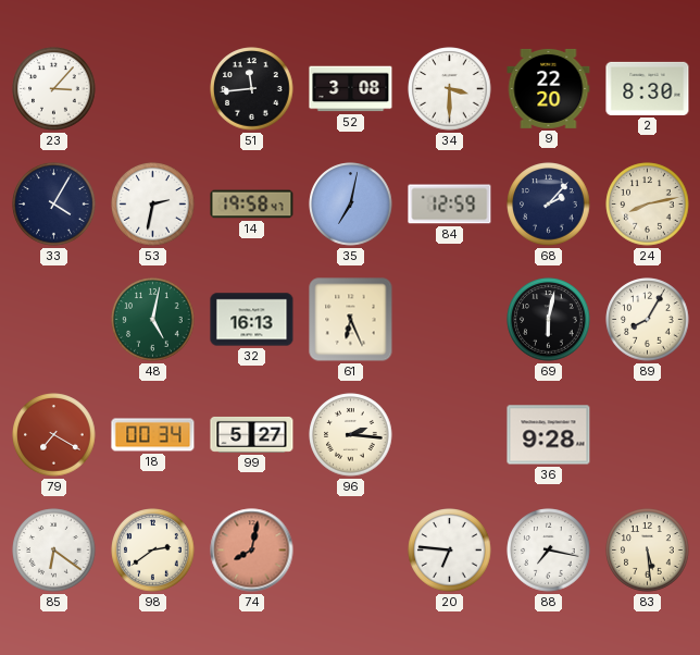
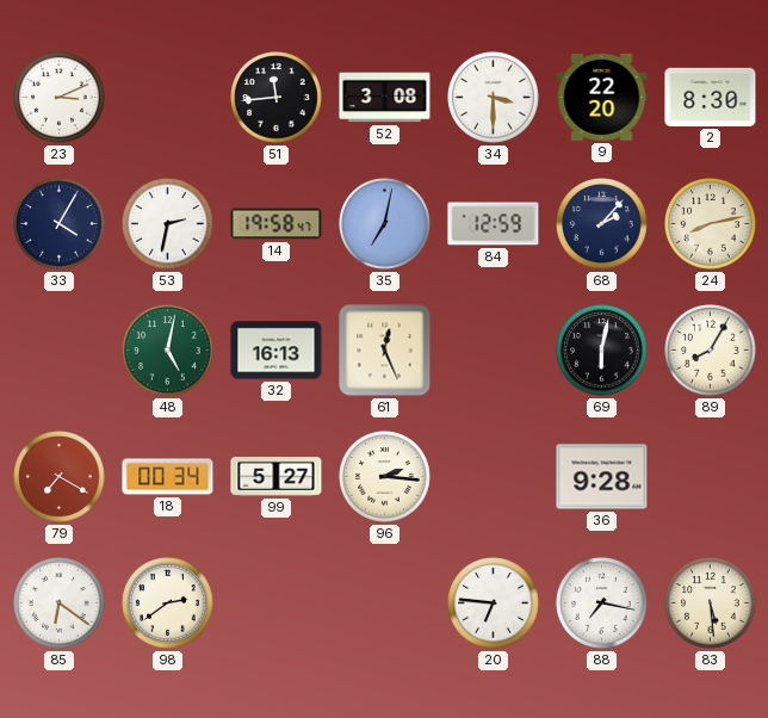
23: 3:07 -> 3:11
61: 6:26 -> 12:26
74: 8:02 -> none
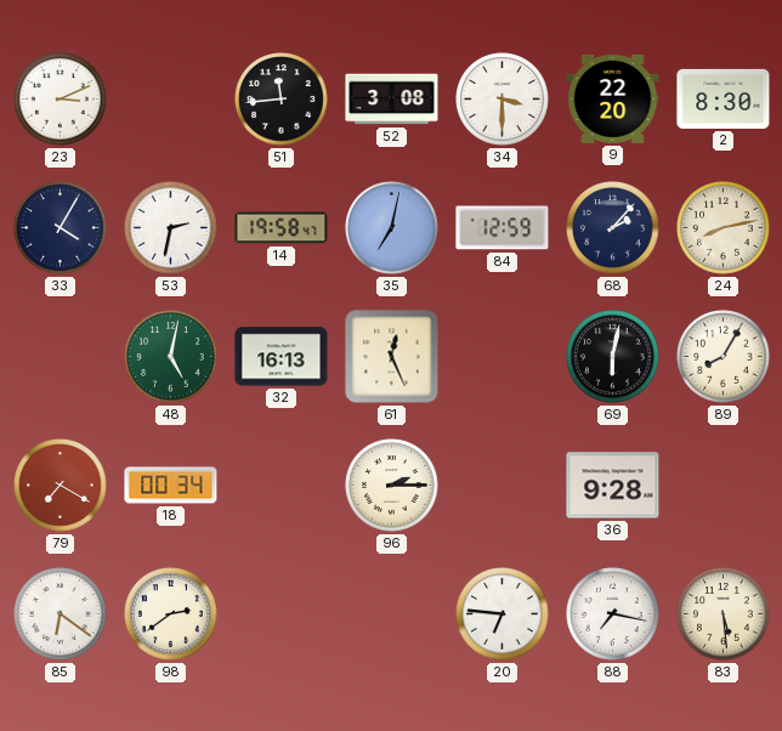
99: 5:27 -> none
96: 2:16 -> 2:15
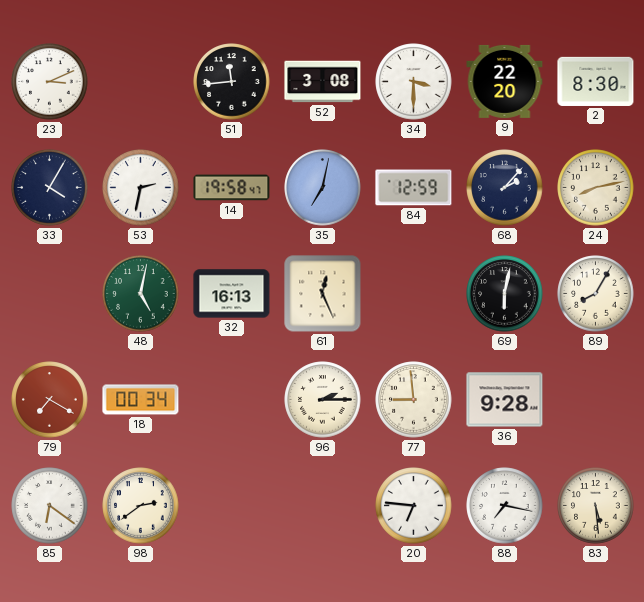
77: none -> 8:59
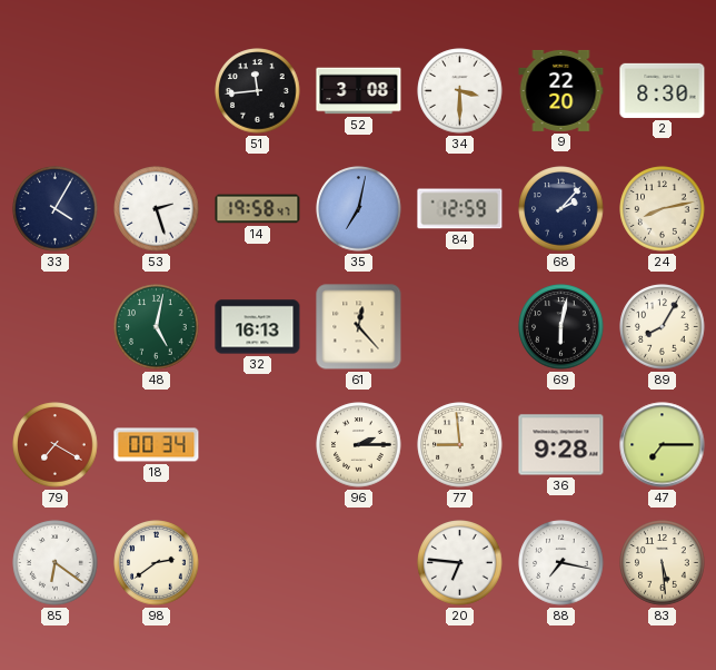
23: 3:11 -> none
53: 2:32 -> 2:27
61: 12:26 -> 12:23
47: none -> 7:15
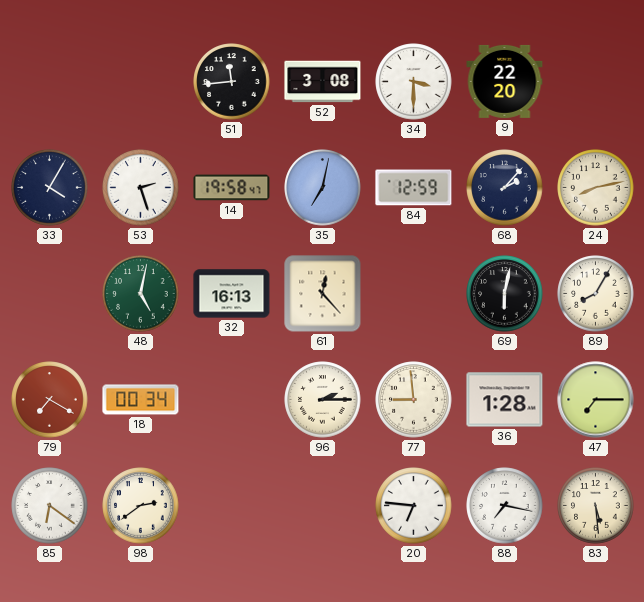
2: 8:30 -> none
36: 9:28 -> 1:28
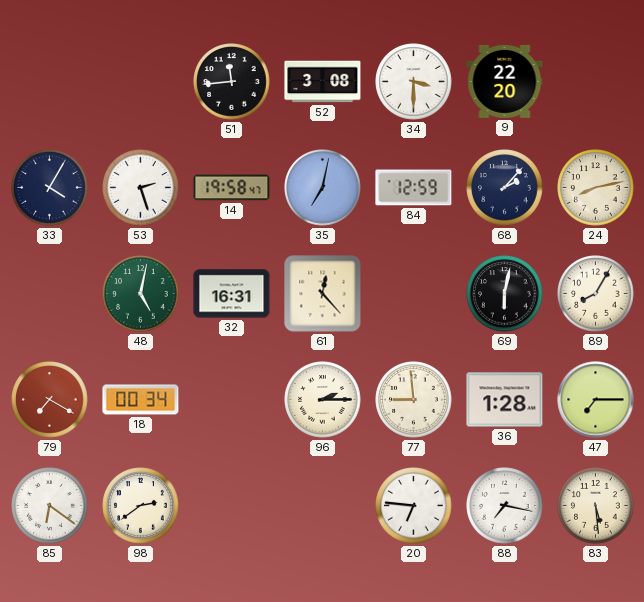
32: 16:13 -> 16:31
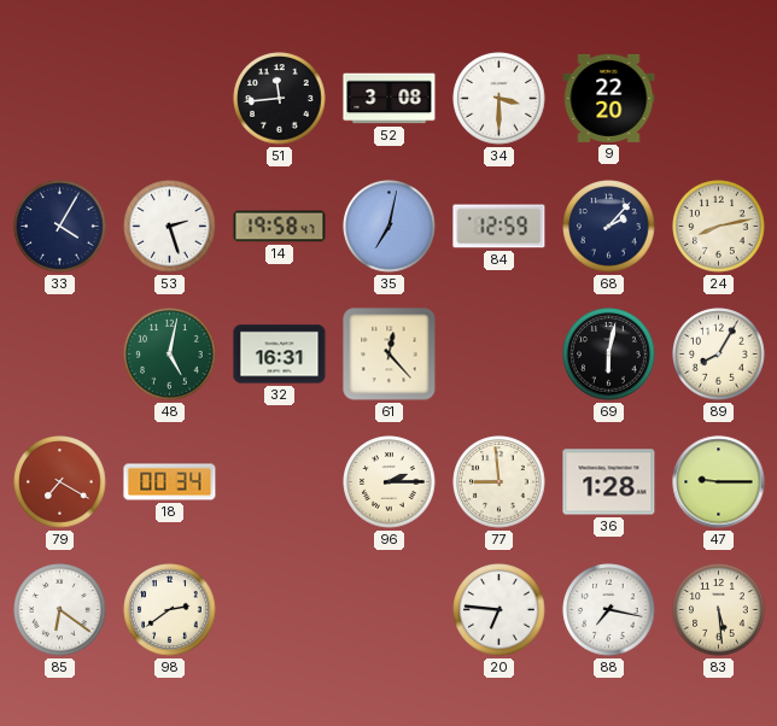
47: 7:15 -> 9:15
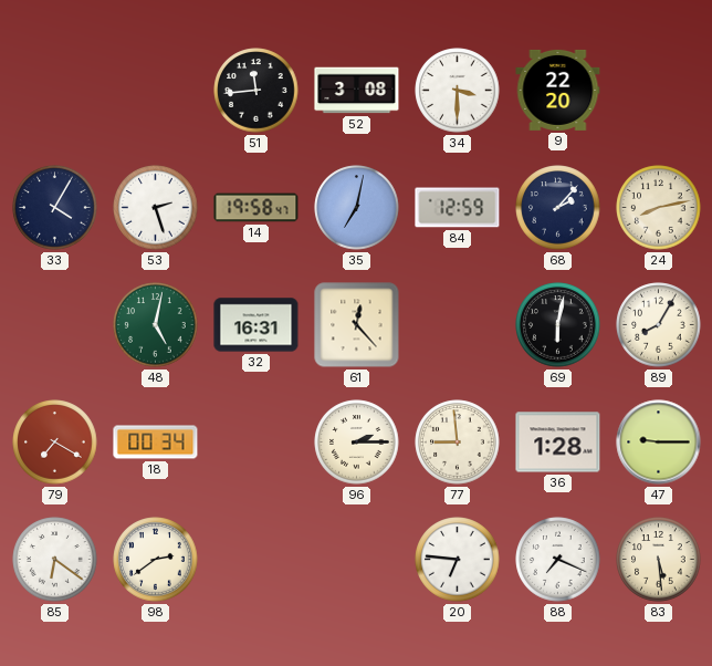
88: 7:17 -> 7:19
